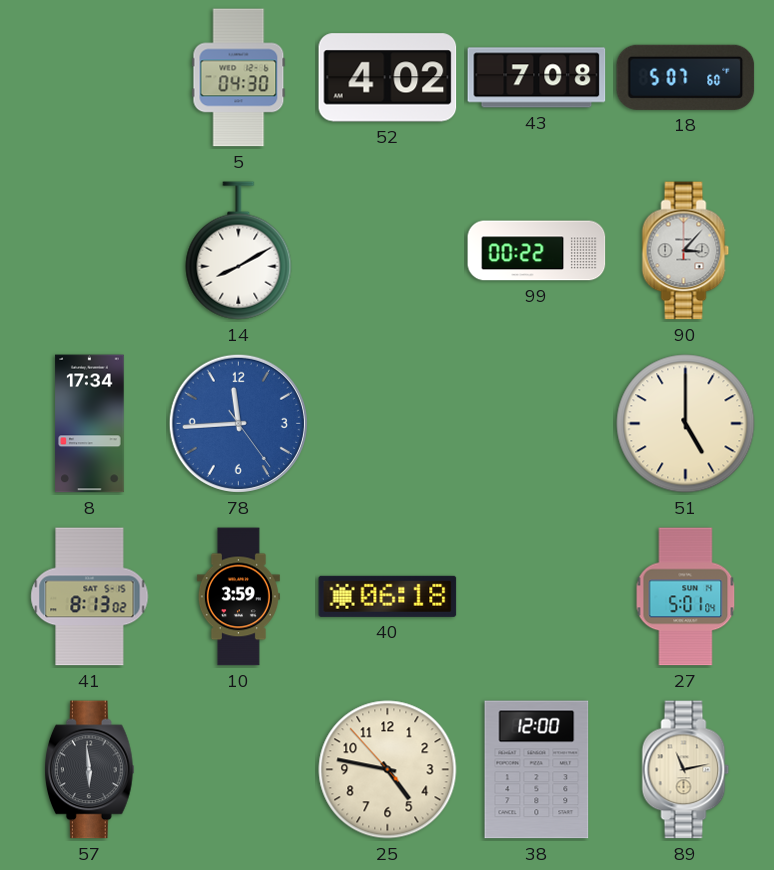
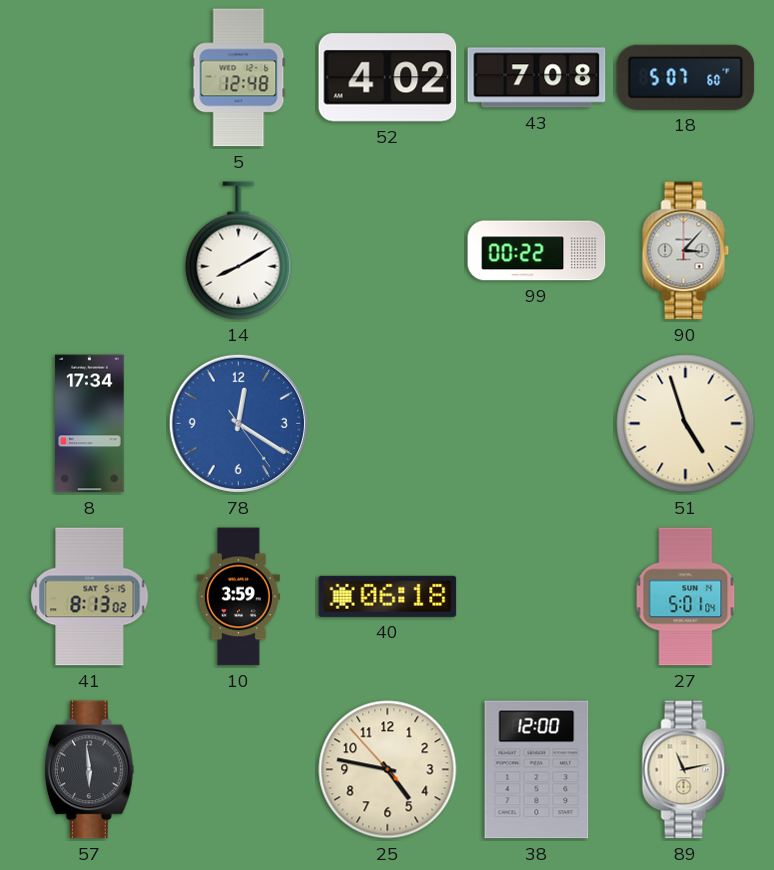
5: 04:30 -> 12:48
78: 11:44 -> 12:20
51: 5:00 -> 4:57
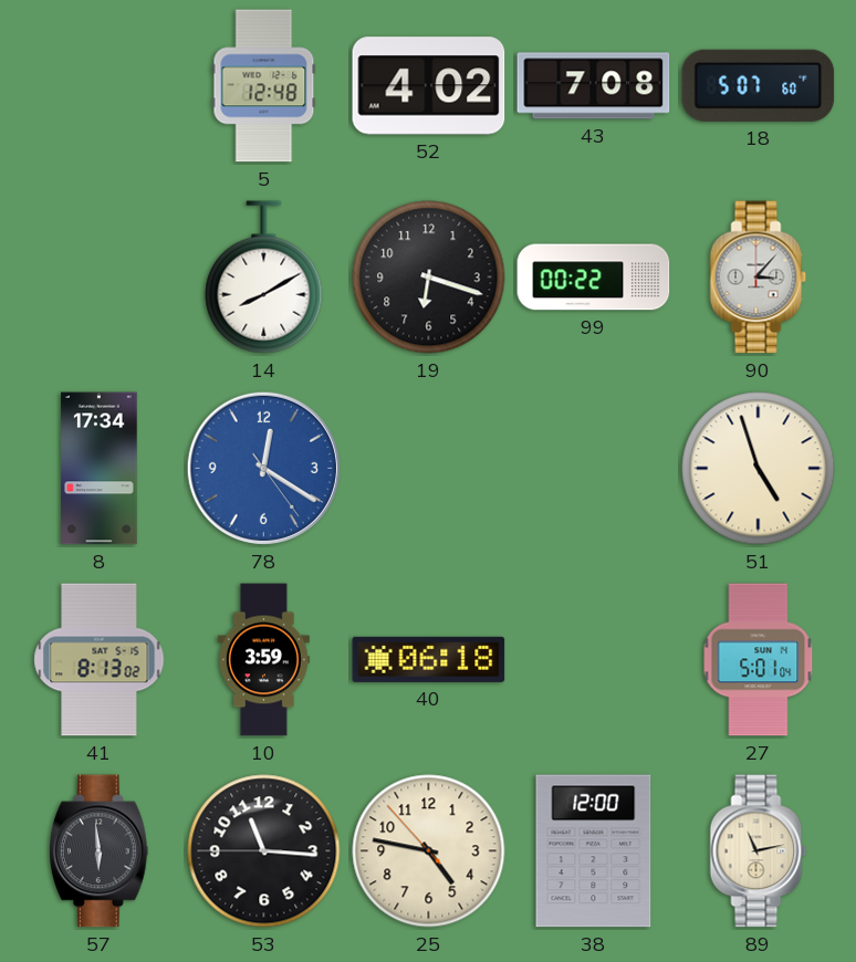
19: none -> 6:18
53: none -> 11:15
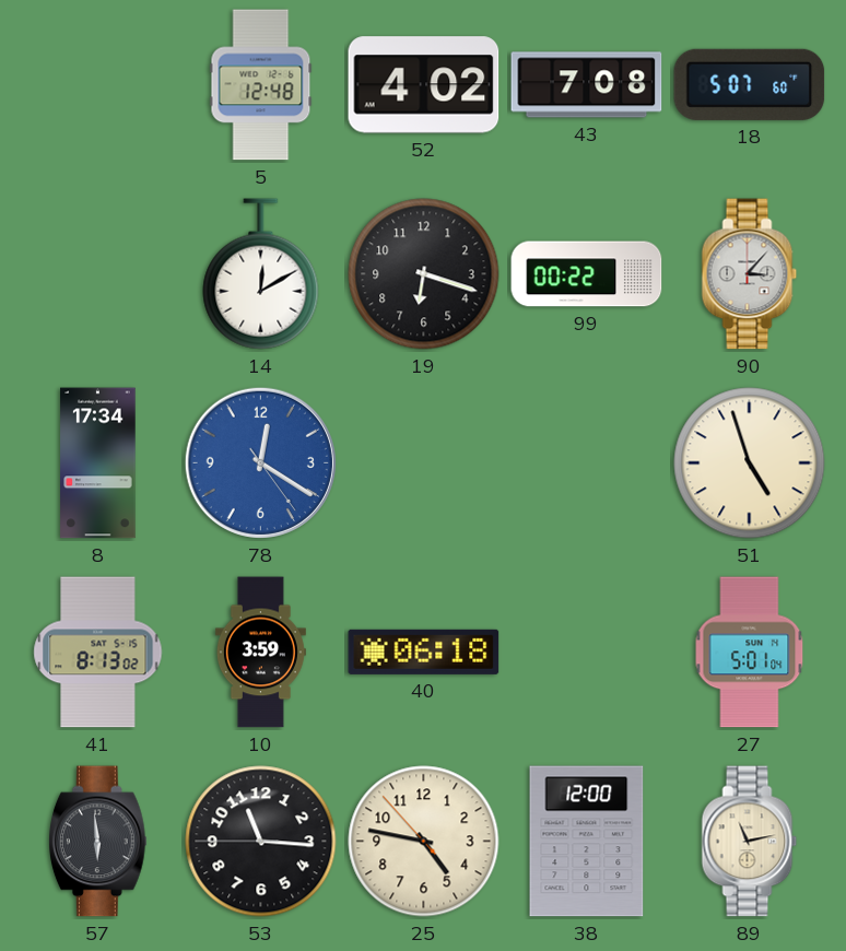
14: 8:10 -> 12:10
